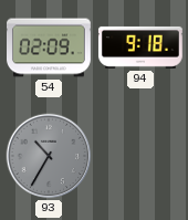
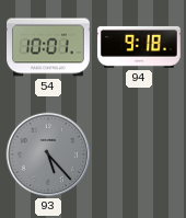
54: 02:09 -> 10:01
93: 10:35 -> 5:23
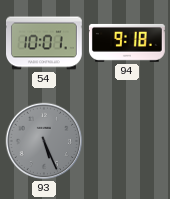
93: 5:23 -> 5:26
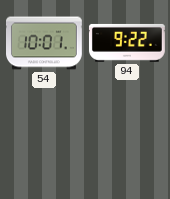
94: 9:18 -> 9:22
93: 5:26 -> none
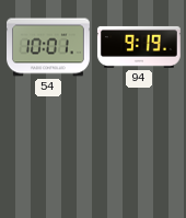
94: 9:22 -> 9:19
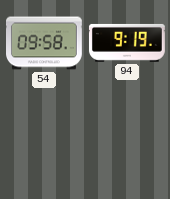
54: 10:01 -> 09:58
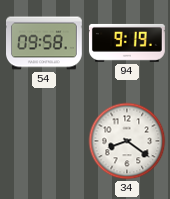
34: none -> 8:21
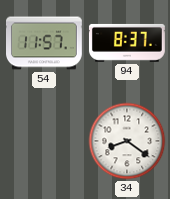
54: 09:58 -> 11:57
94: 9:19 -> 8:37
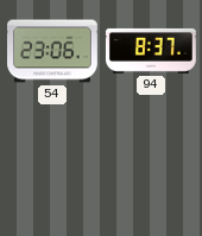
54: 11:57 -> 23:06
34: 8:21 -> none
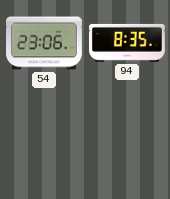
94: 8:37 -> 8:35
